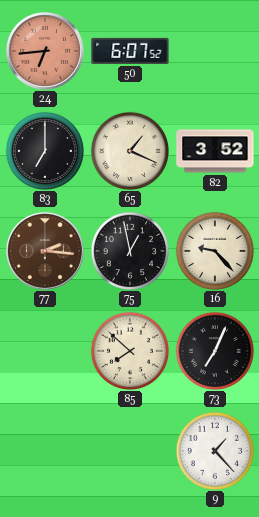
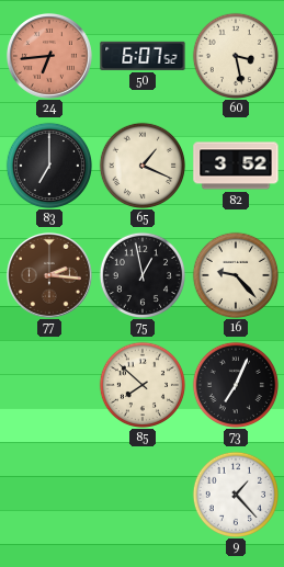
60: none -> 3:28
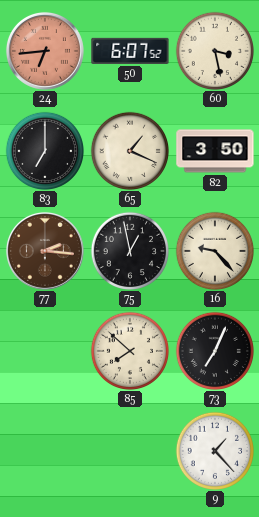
82: 3:52 -> 3:50
